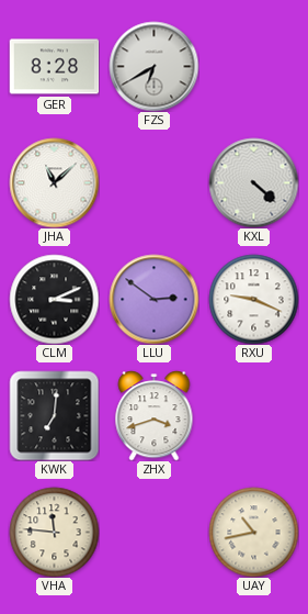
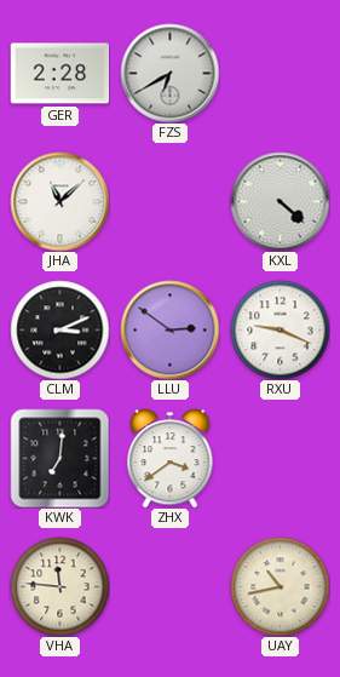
GER: 8:28 -> 2:28
ZHX: 3:42 -> 3:39
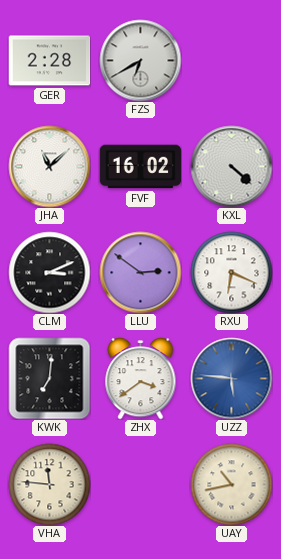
FVF: none -> 16:02
RXU: 9:19 -> 6:19
UZZ: none -> 5:46
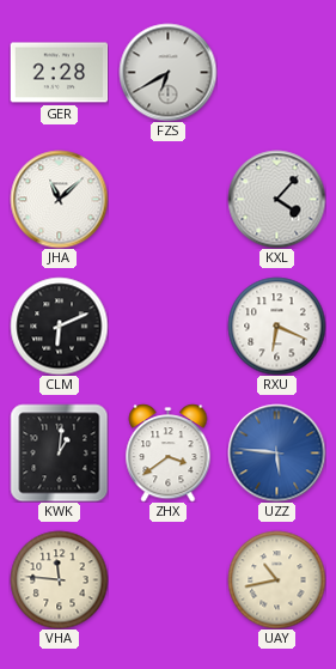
FVF: 16:02 -> none
KXL: 4:22 -> 4:07
CLM: 3:11 -> 6:11
LLU: 2:51 -> none
KWK: 7:01 -> 1:01
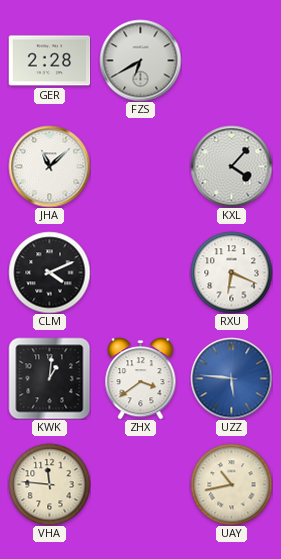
CLM: 6:11 -> 4:11
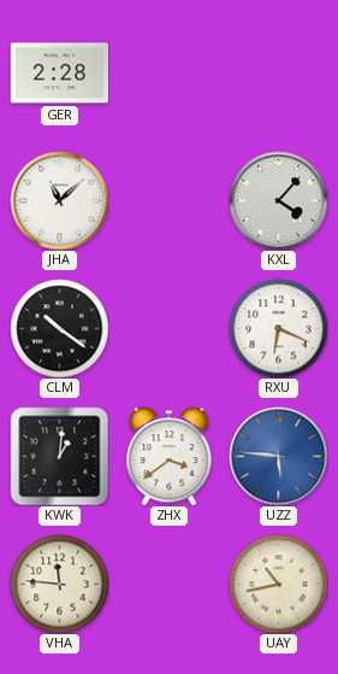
FZS: 6:40 -> none
CLM: 4:11 -> 10:21
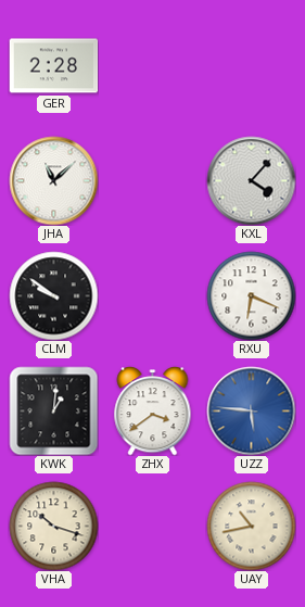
CLM: 10:21 -> 9:51
VHA: 11:46 -> 10:18
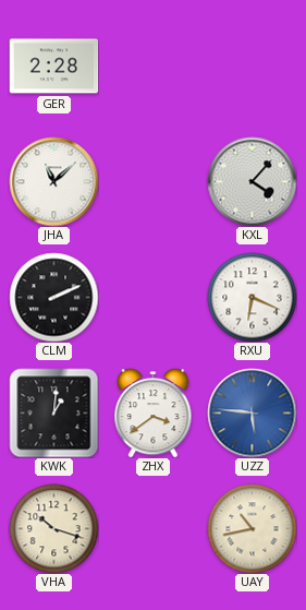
CLM: 9:51 -> 2:11
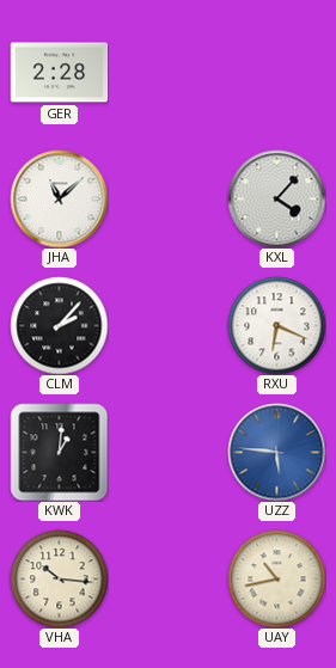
CLM: 2:11 -> 2:07
ZHX: 3:39 -> none
VHA: 10:18 -> 10:16
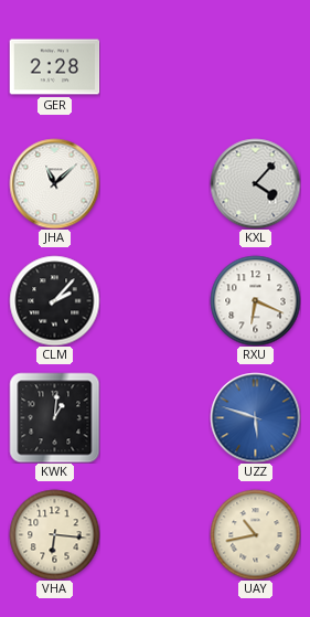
UZZ: 5:46 -> 5:48
VHA: 10:16 -> 6:16
